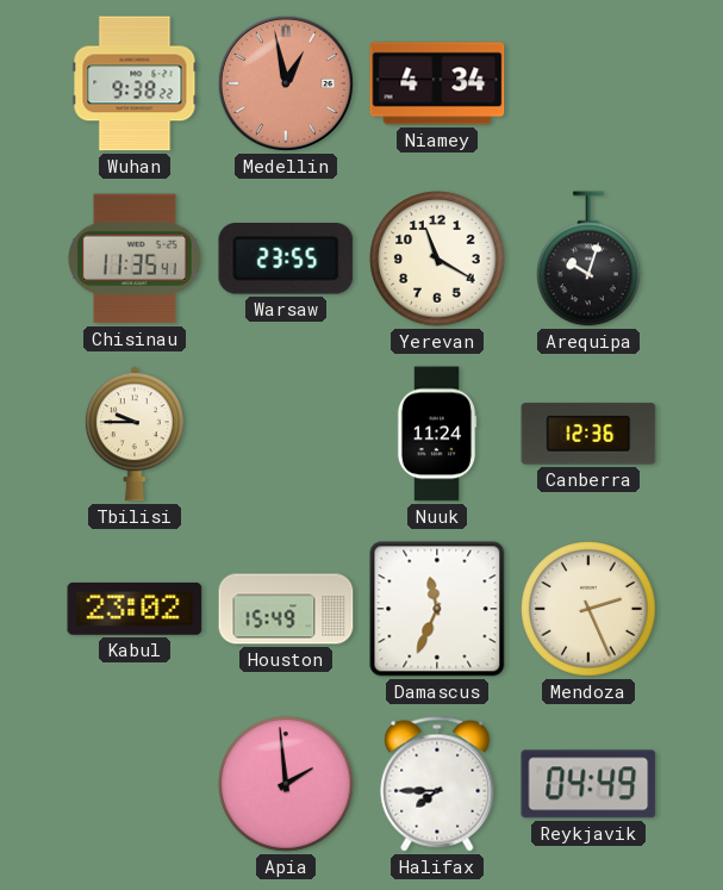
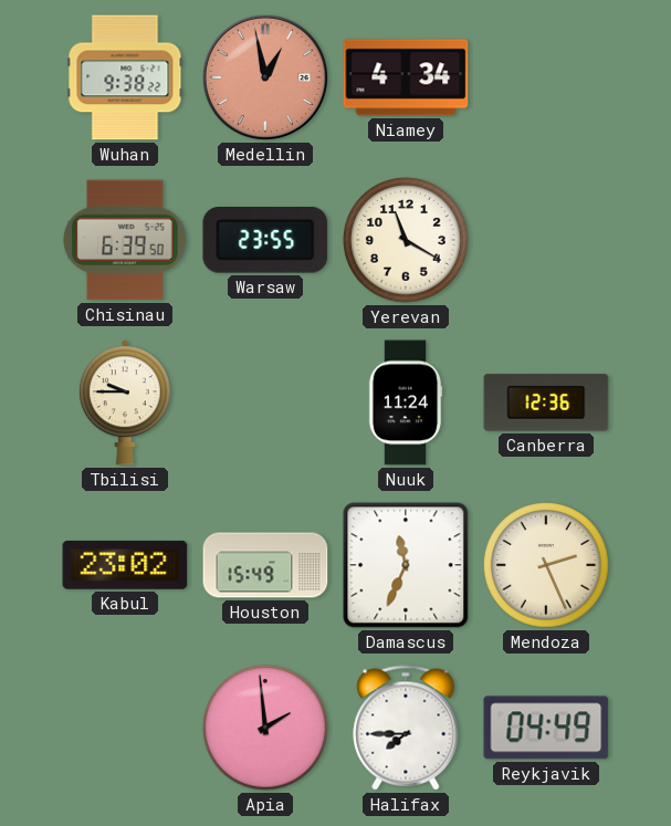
Chisinau: 11:35 -> 6:39
Arequipa: 10:03 -> none
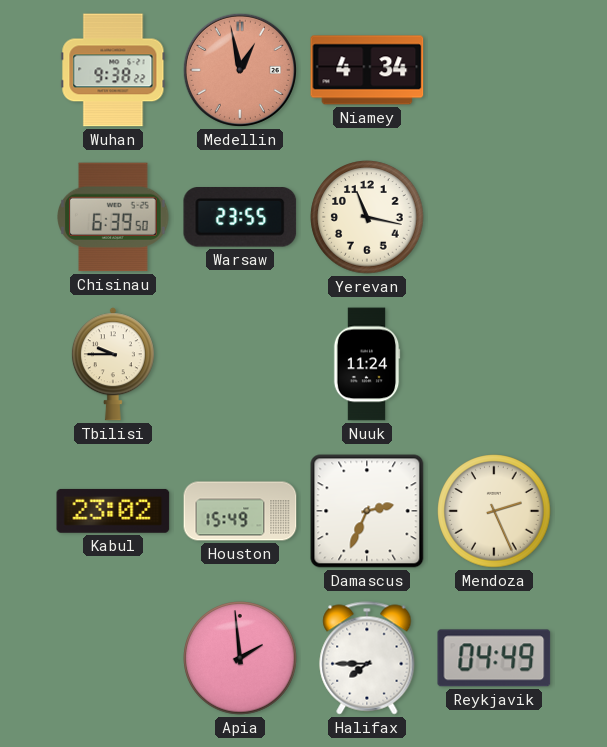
Yerevan: 11:20 -> 11:17
Canberra: 12:36 -> none
Damascus: 11:34 -> 2:34
